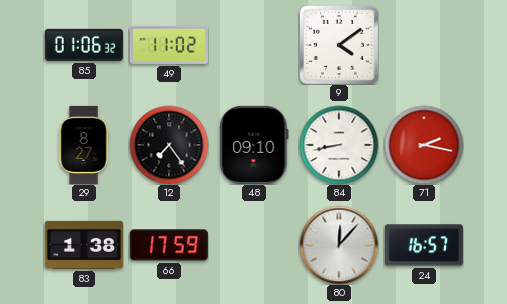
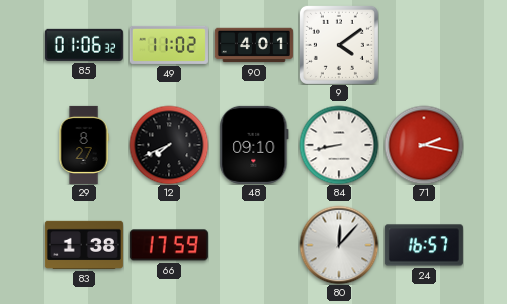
90: none -> 4:01
12: 7:24 -> 7:41
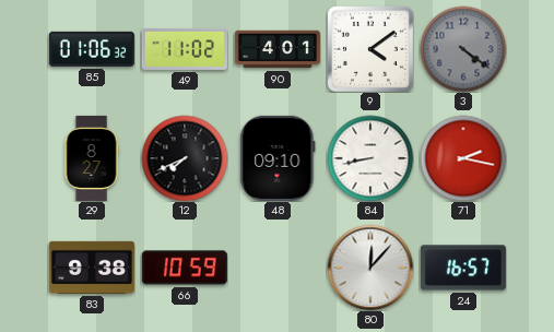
3: none -> 4:21
83: 1:38 -> 9:38
66: 17:59 -> 10:59
